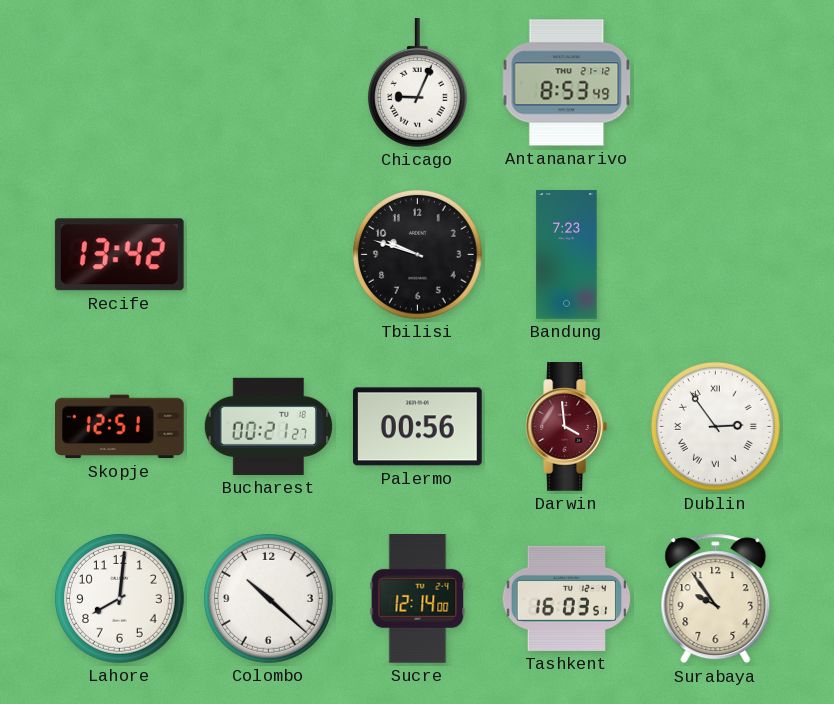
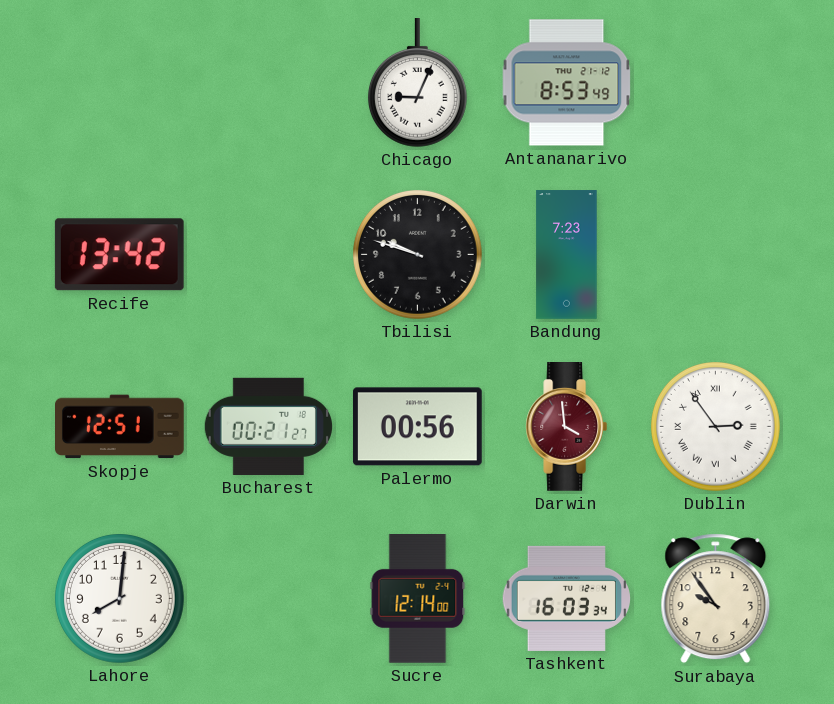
Colombo: 10:22 -> none
Tashkent: 16:03:51 -> 16:03:34
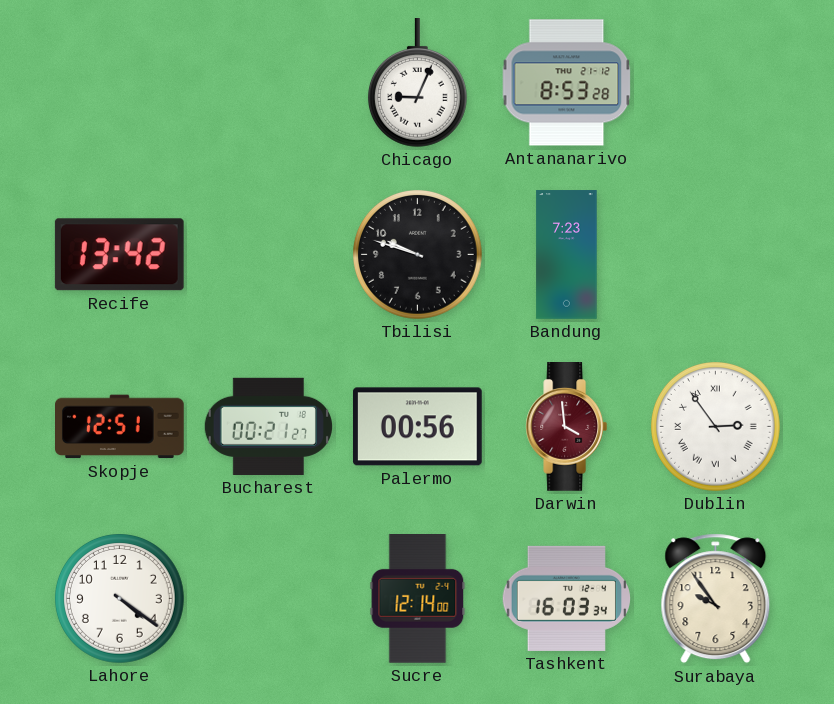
Antananarivo: 8:53:49 -> 8:53:28
Lahore: 8:01 -> 4:21
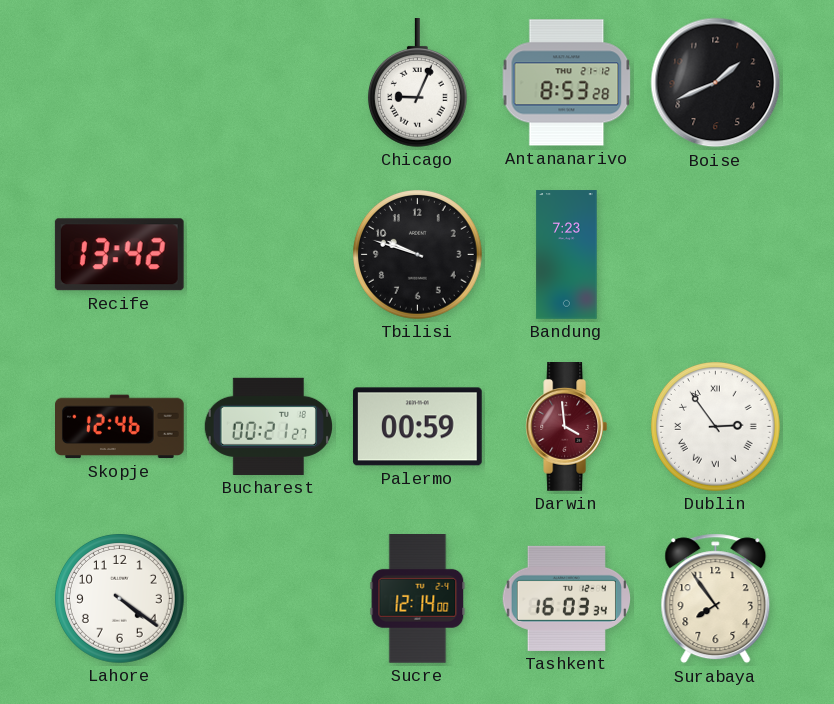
Boise: none -> 1:41
Skopje: 12:51 -> 12:46
Palermo: 00:56 -> 00:59
Surabaya: 9:54 -> 7:54
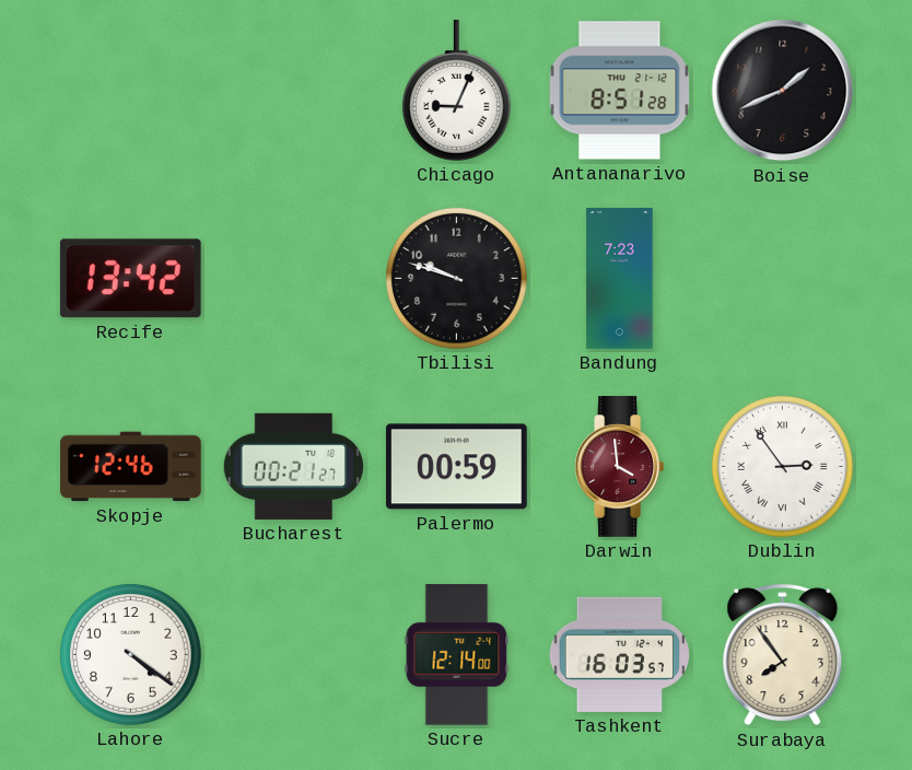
Antananarivo: 8:53 -> 8:51
Tashkent: 16:03:34 -> 16:03:57
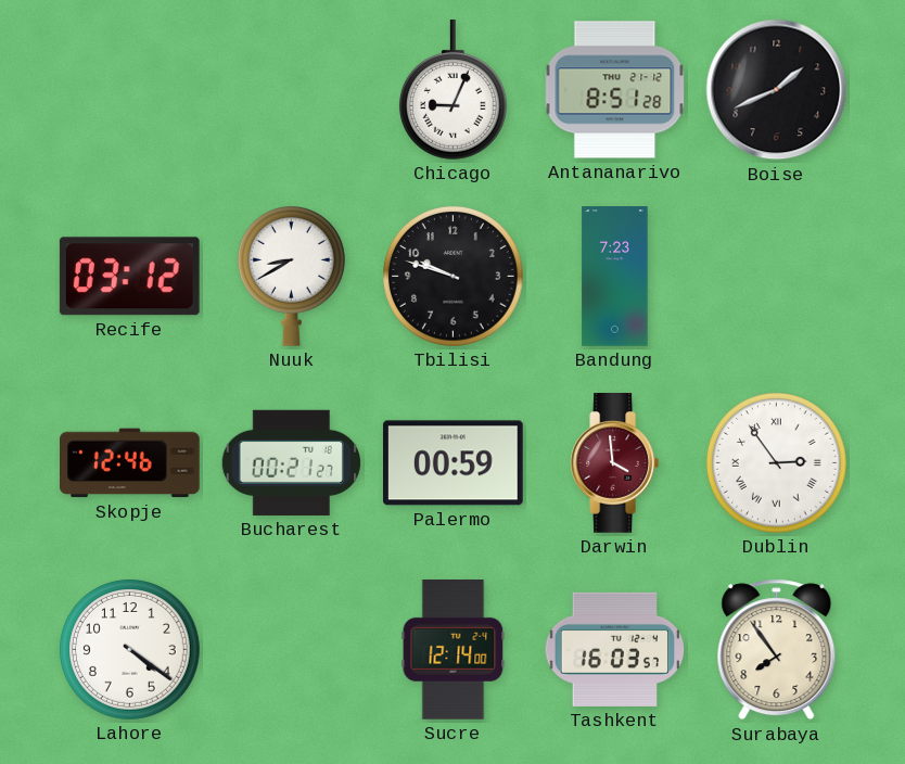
Recife: 13:42 -> 03:12
Nuuk: none -> 8:40
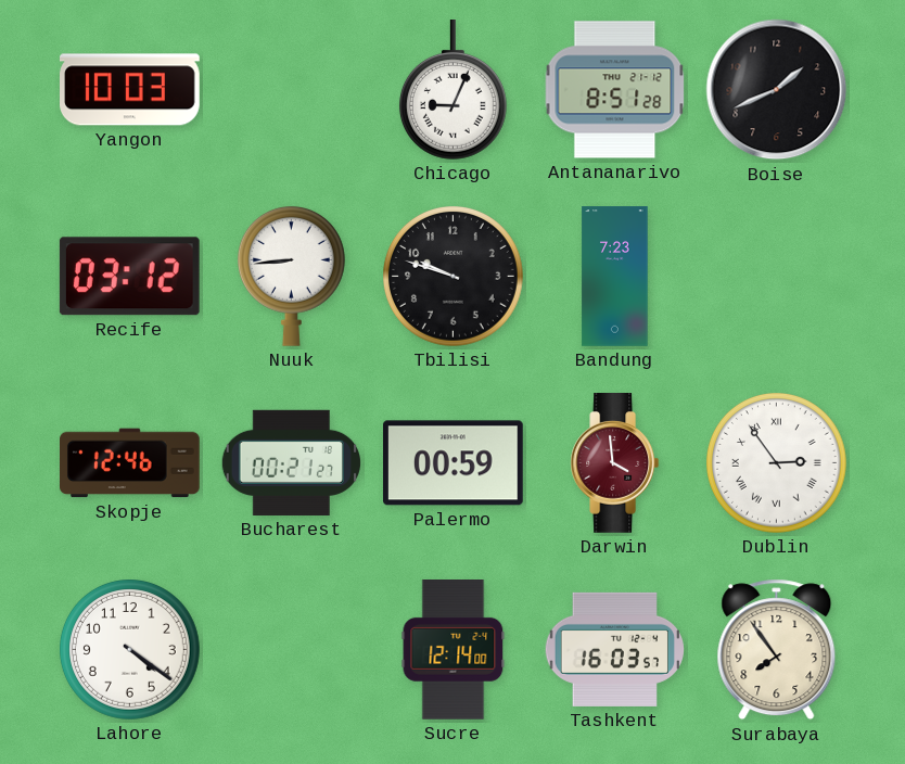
Yangon: none -> 10:03
Nuuk: 8:40 -> 8:44
